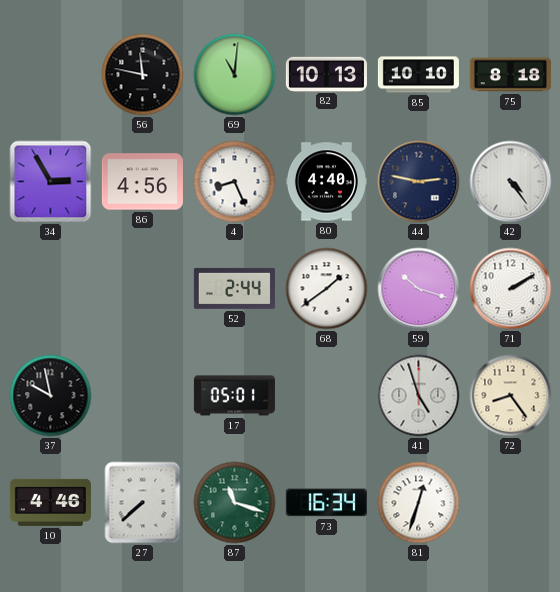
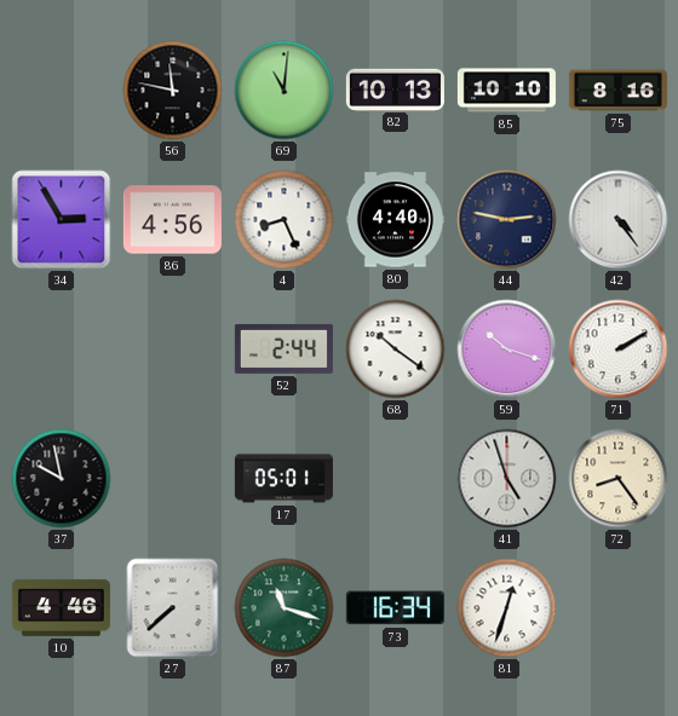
75: 8:18 -> 8:16
68: 1:39 -> 10:21
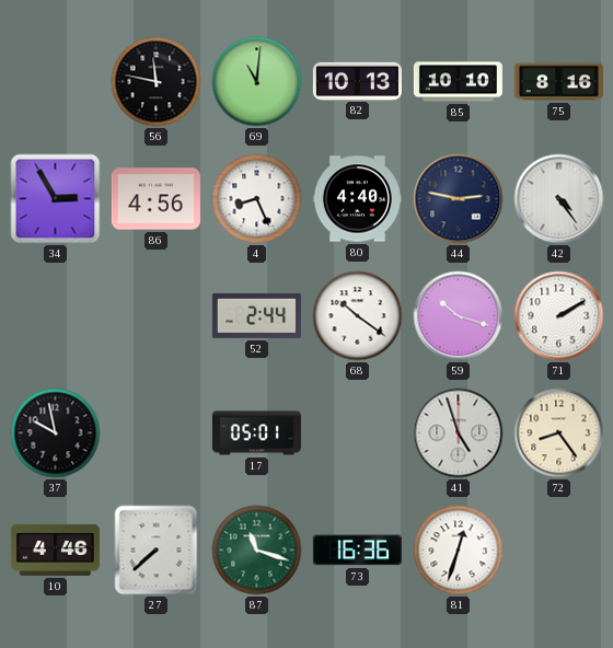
73: 16:34 -> 16:36
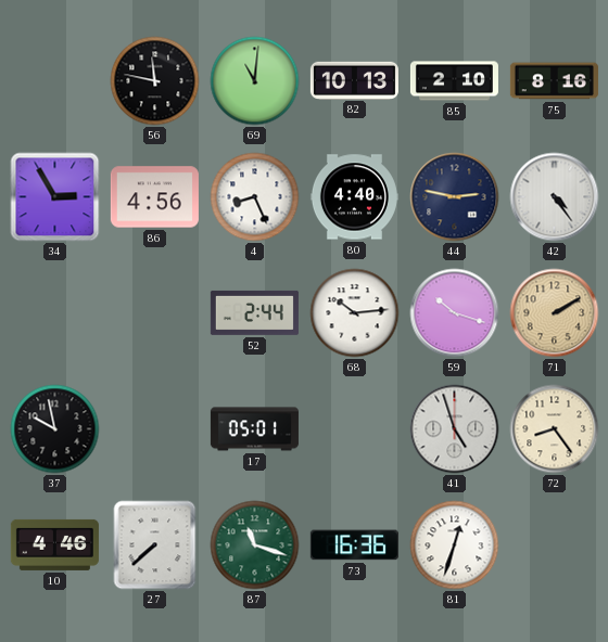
85: 10:10 -> 2:10
68: 10:21 -> 10:14
71 dial: white -> champagne
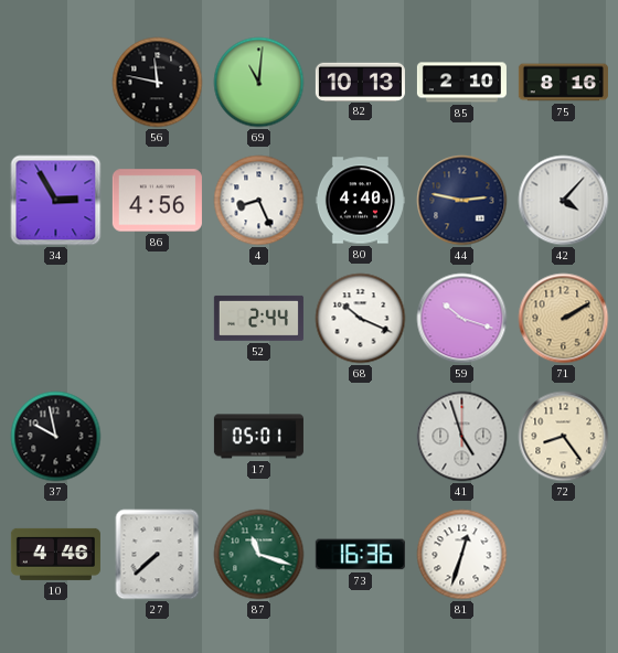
42: 4:24 -> 4:07
68: 10:14 -> 10:19
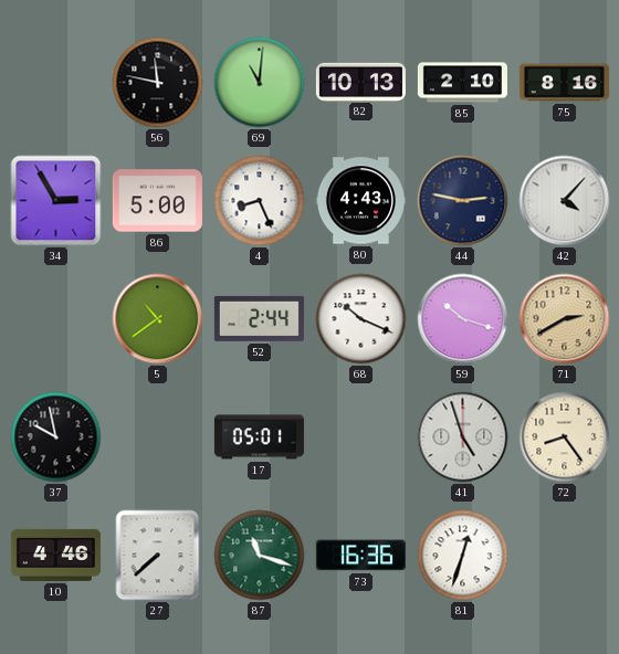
86: 4:56 -> 5:00
80: 4:40 -> 4:43
5: none -> 10:39
71: 2:10 -> 2:40
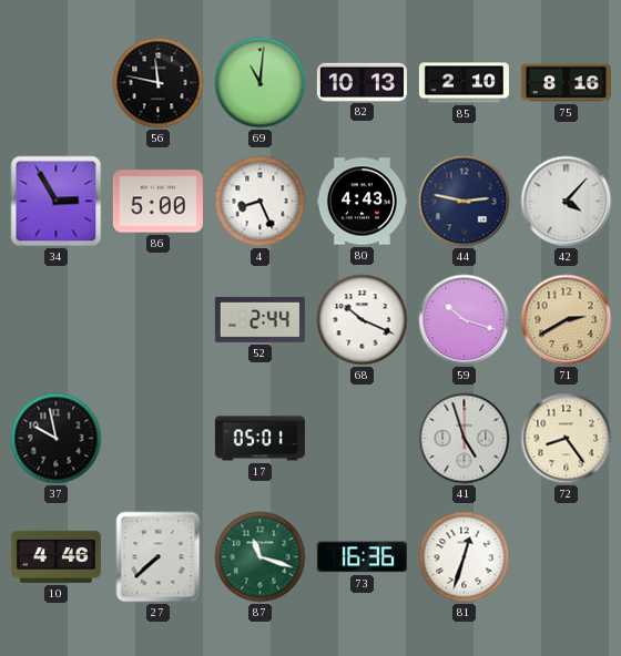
5: 10:39 -> none
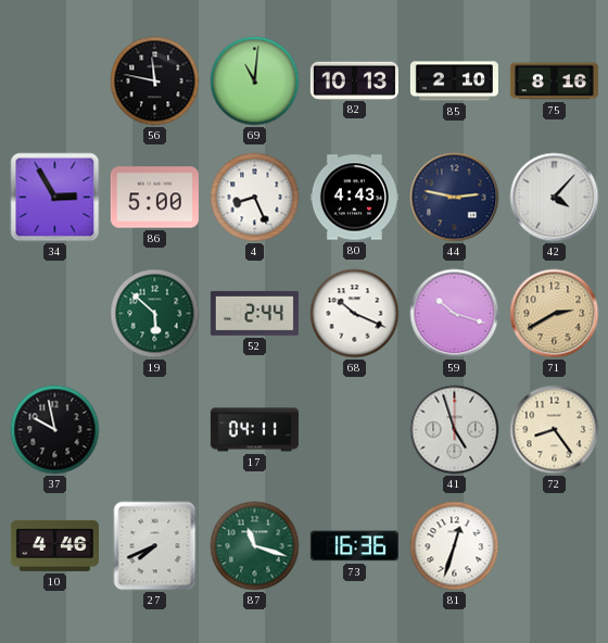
19: none -> 5:52
17: 05:01 -> 04:11
27: 7:38 -> 7:41
